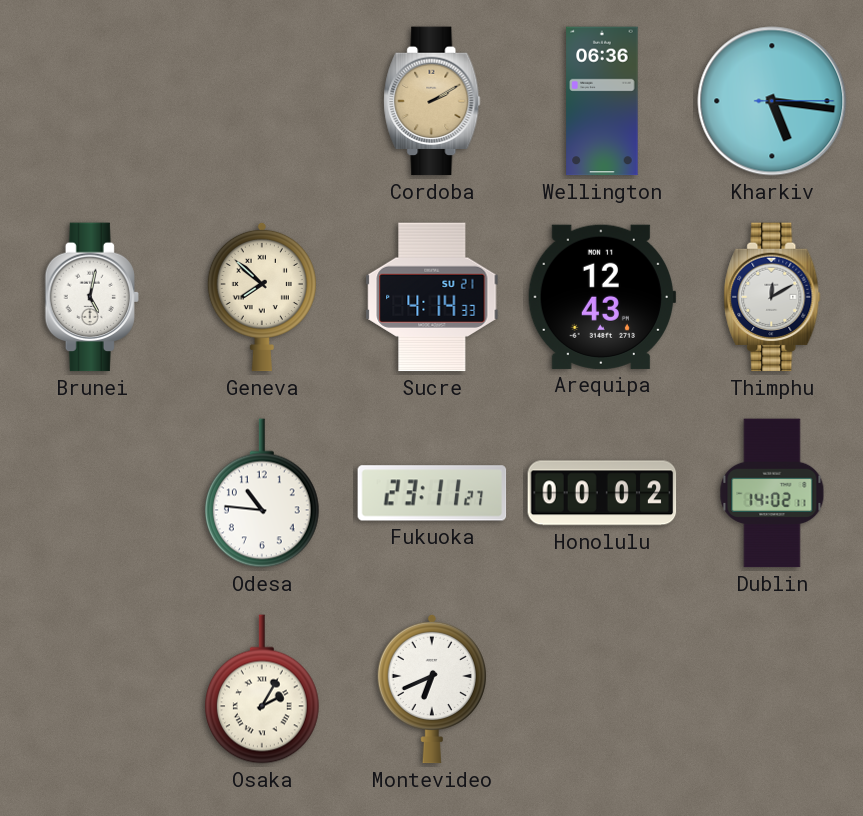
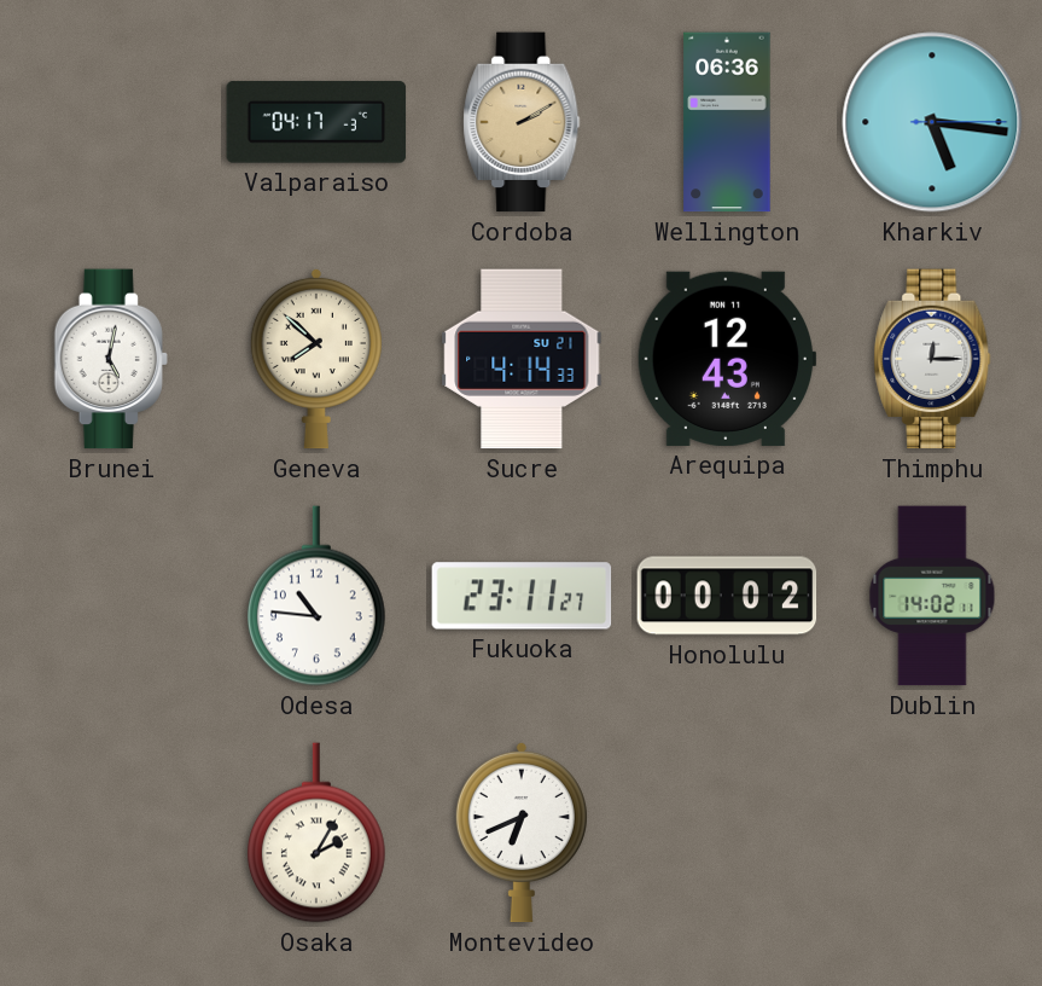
Valparaiso: none -> 04:17
Thimphu: 12:10 -> 12:15
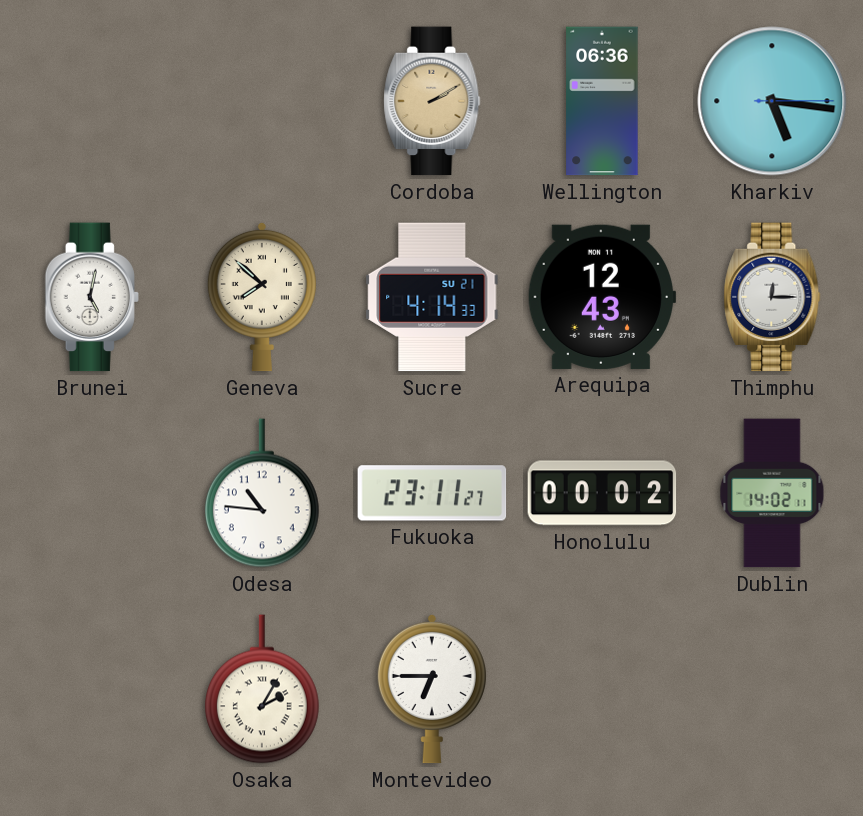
Valparaiso: 04:17 -> none
Montevideo: 6:41 -> 6:45
